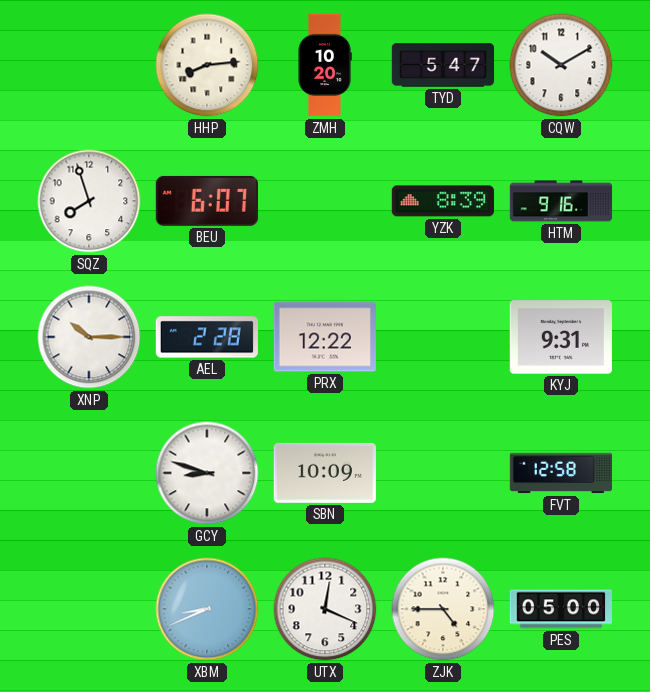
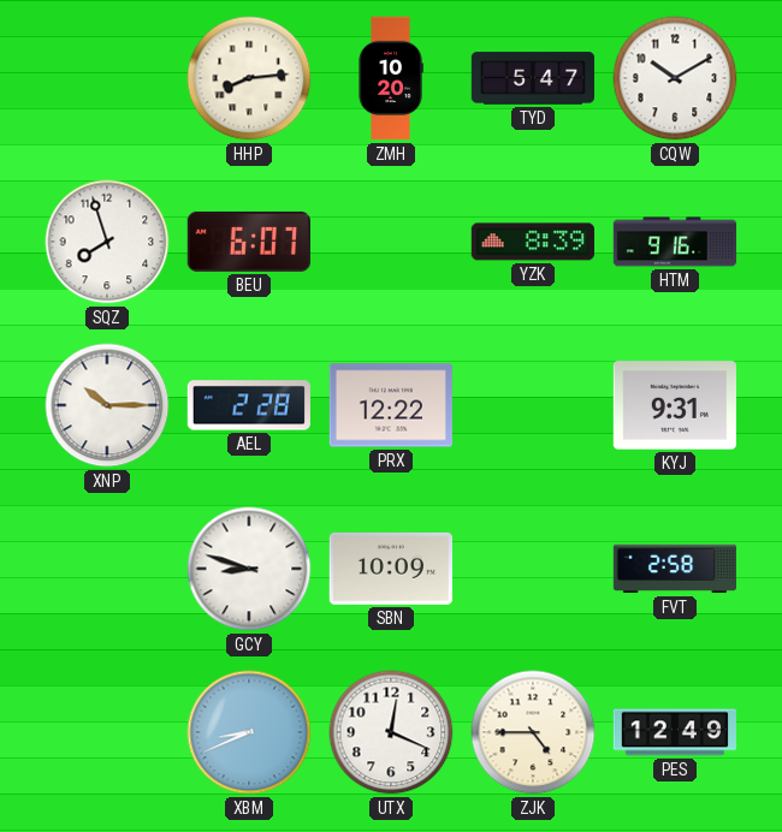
FVT: 12:58 -> 2:58
PES: 05:00 -> 12:49
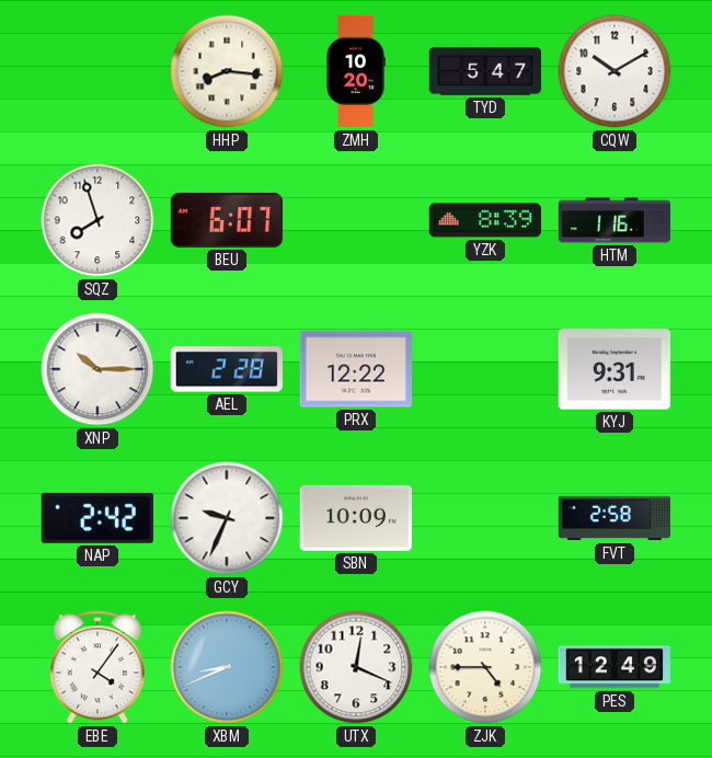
HHP: 8:14 -> 8:16
HTM: 9:16 -> 1:16
NAP: none -> 2:42
GCY: 8:48 -> 9:34
EBE: none -> 4:06
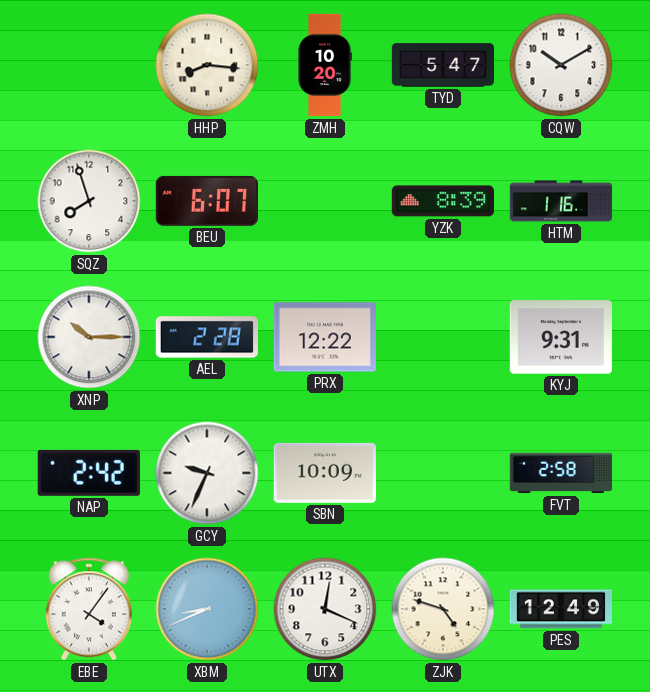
ZJK: 4:45 -> 4:48
